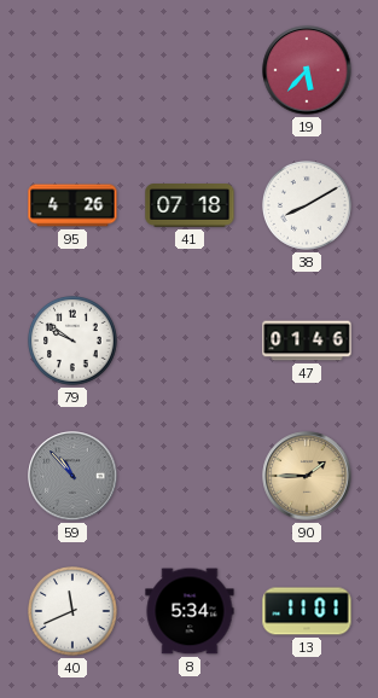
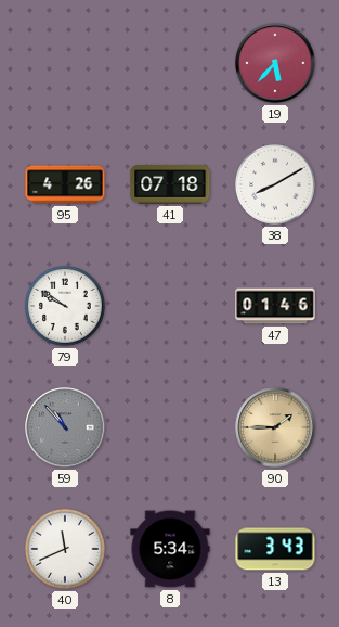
13: 11:01 -> 3:43
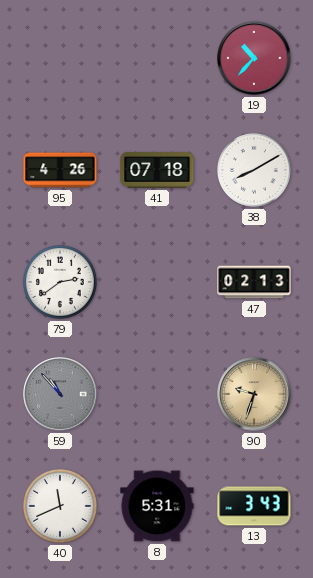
19: 5:37 -> 10:37
79: 9:51 -> 2:39
47: 01:46 -> 02:13
90: 1:45 -> 9:33
8: 5:34 -> 5:31
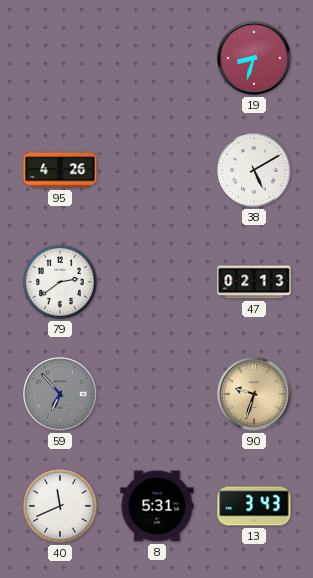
19: 10:37 -> 8:33
41: 07:18 -> none
38: 8:10 -> 5:10
59: 10:53 -> 6:53
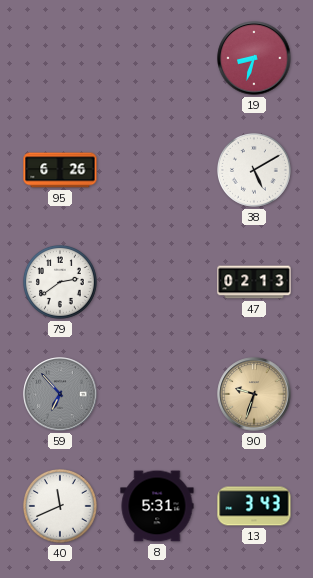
95: 4:26 -> 6:26
